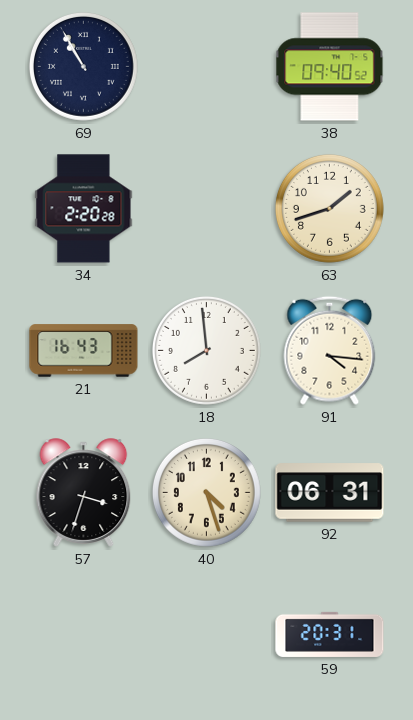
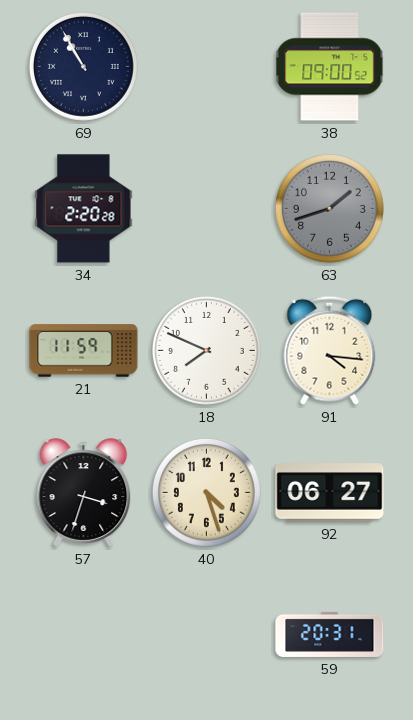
38: 09:40 -> 09:00
63 dial: cream -> grey
21: 16:43 -> 11:59
18: 7:59 -> 7:49
92: 06:31 -> 06:27
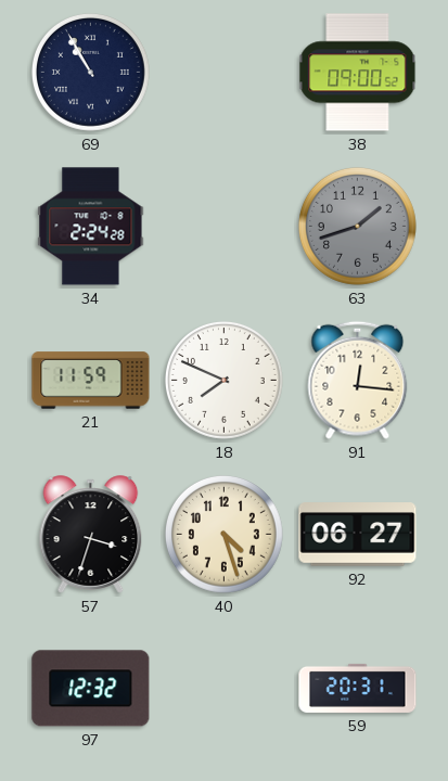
34: 2:20 -> 2:24
91: 4:16 -> 12:16
97: none -> 12:32
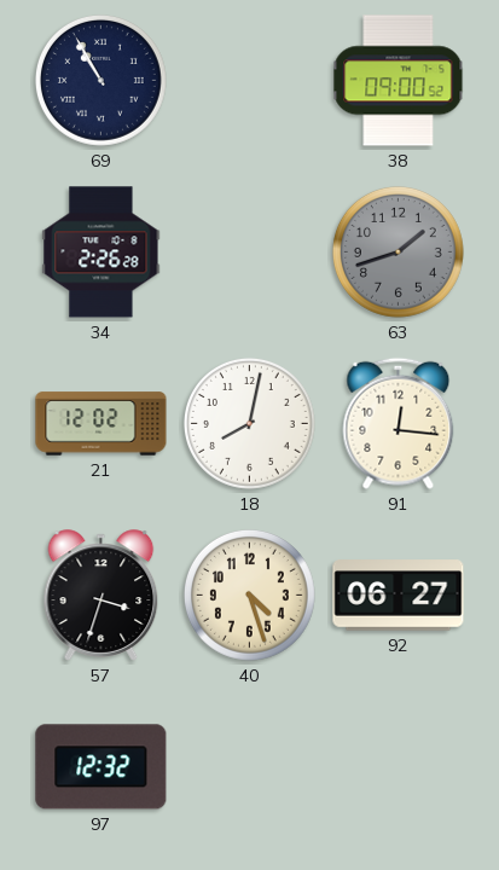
34: 2:24 -> 2:26
21: 11:59 -> 12:02
18: 7:49 -> 8:02
59: 20:31 -> none
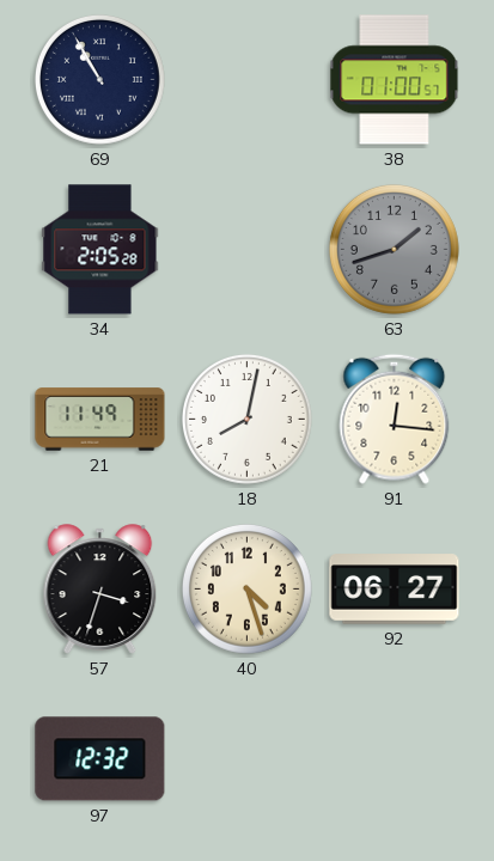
38: 09:00 -> 01:00
34: 2:26 -> 2:05
21: 12:02 -> 11:49
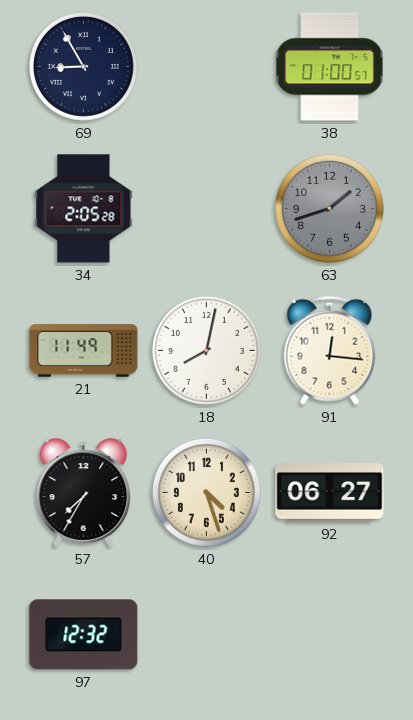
69: 10:55 -> 8:55
57: 3:33 -> 7:35
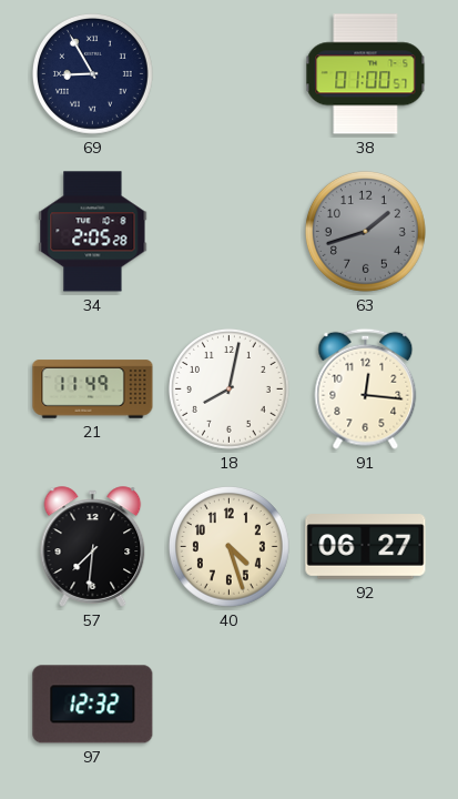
57: 7:35 -> 7:31
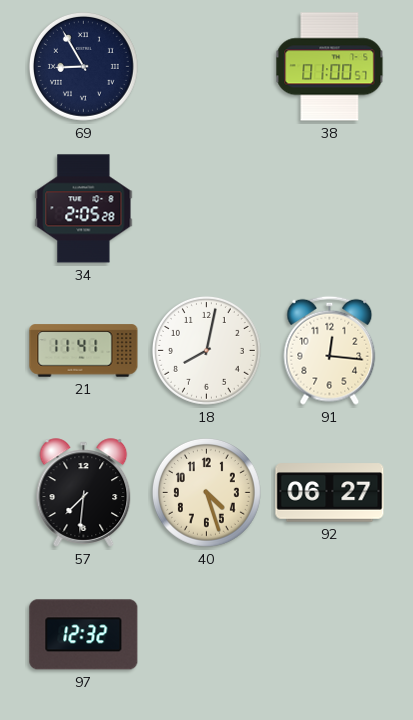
63: 1:42 -> none
21: 11:49 -> 11:41
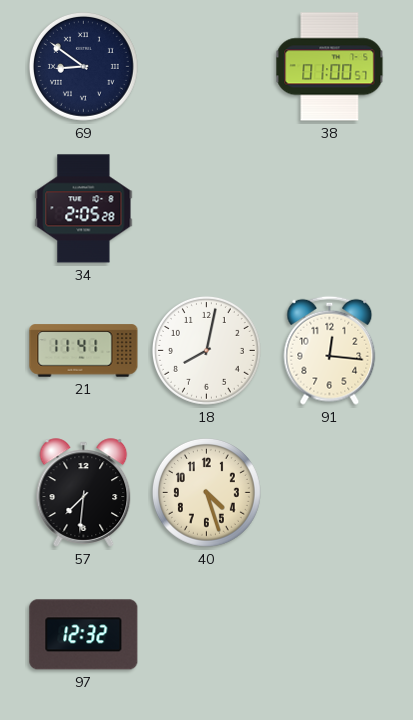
69: 8:55 -> 8:51
92: 06:27 -> none
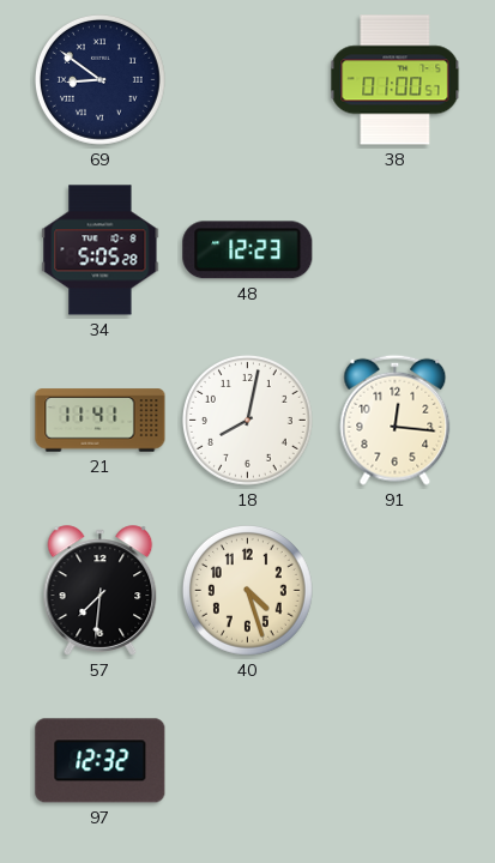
34: 2:05 -> 5:05
48: none -> 12:23
